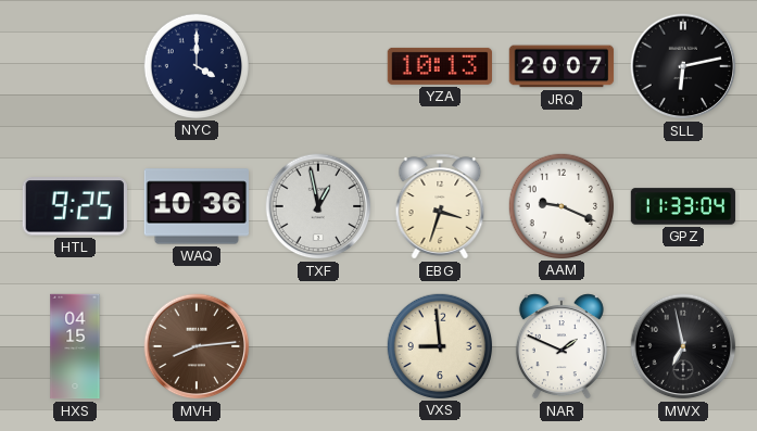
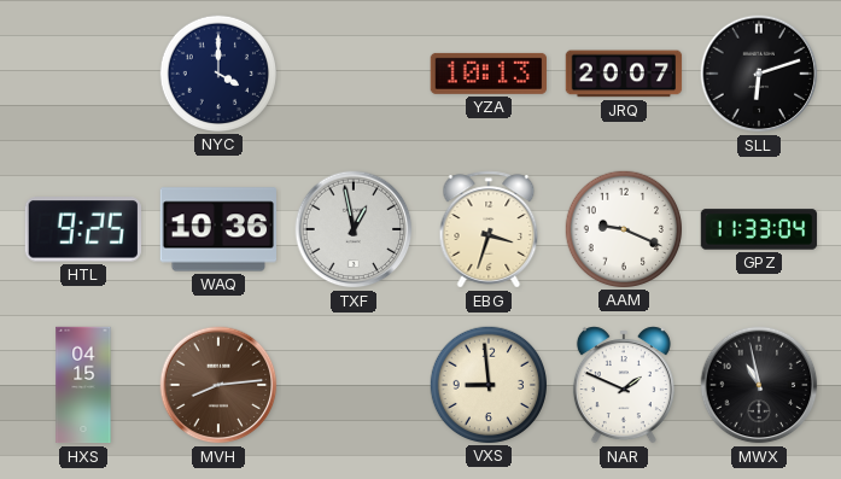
SLL: 6:13 -> 6:12
MWX: 6:58 -> 10:58
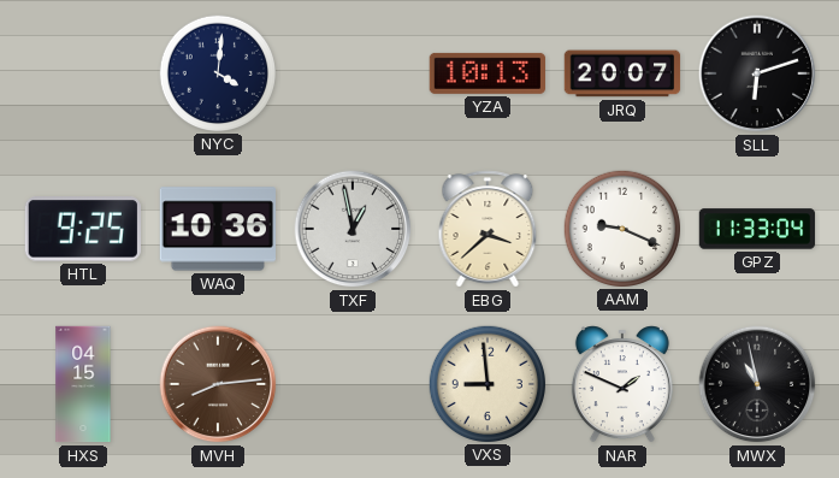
NYC: 4:00 -> 4:01
EBG: 3:33 -> 3:38
